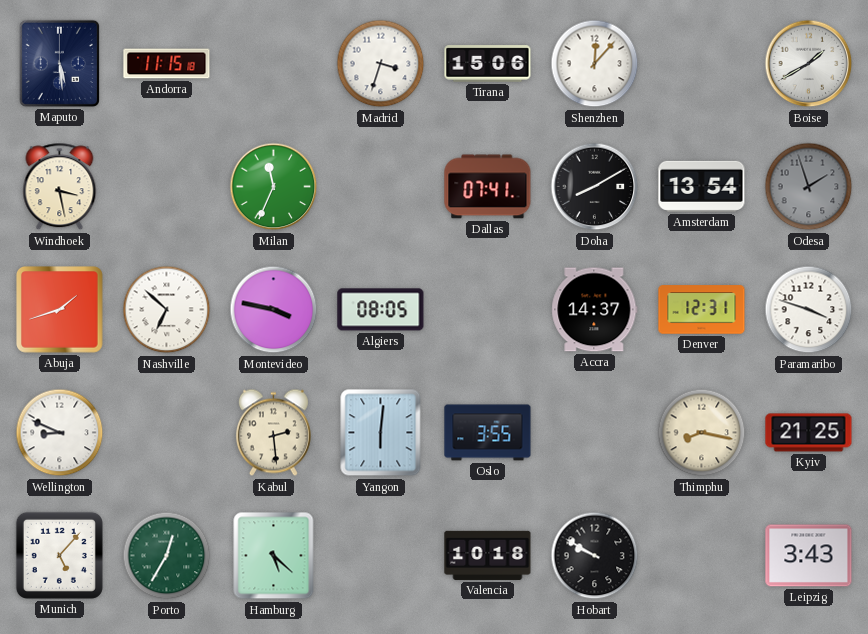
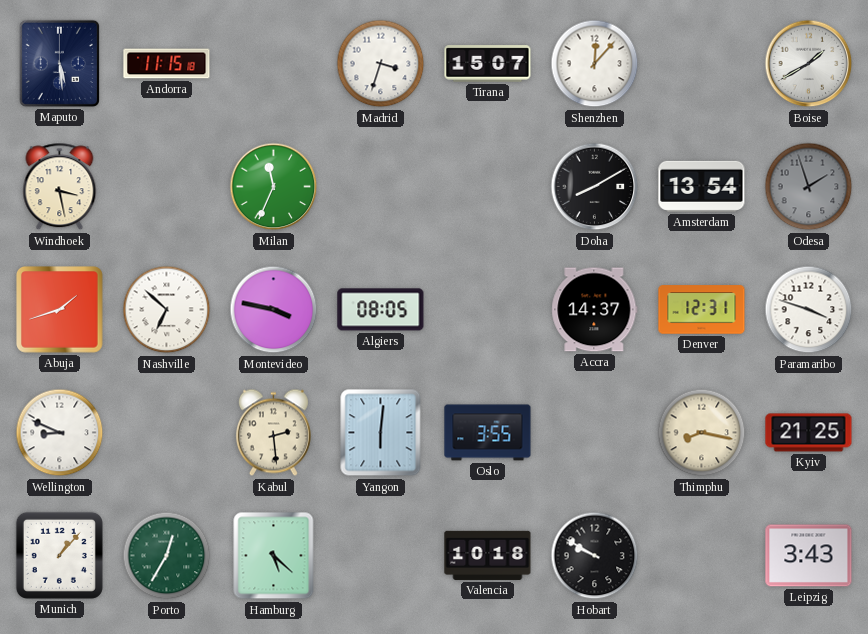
Tirana: 15:06 -> 15:07
Dallas: 07:41 -> none
Munich: 5:07 -> 1:07
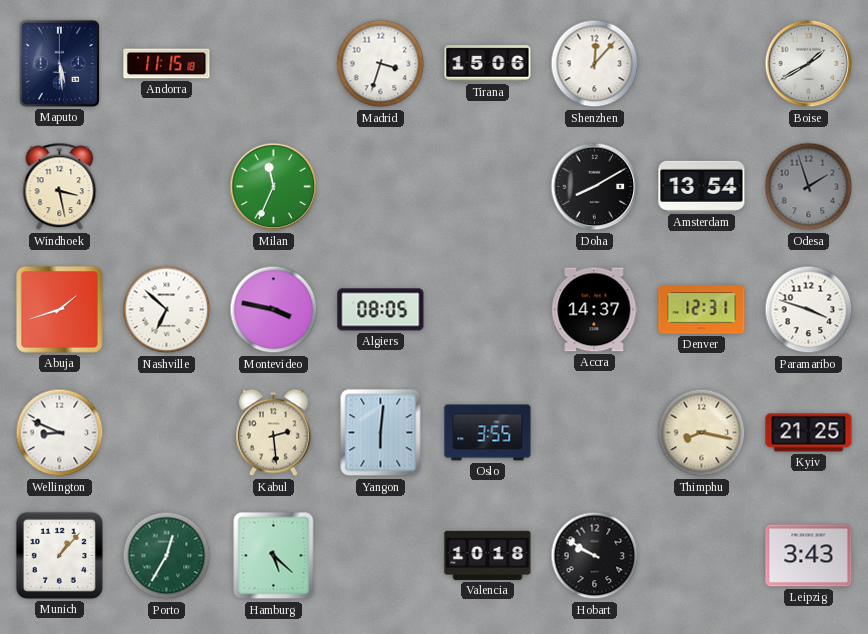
Tirana: 15:07 -> 15:06
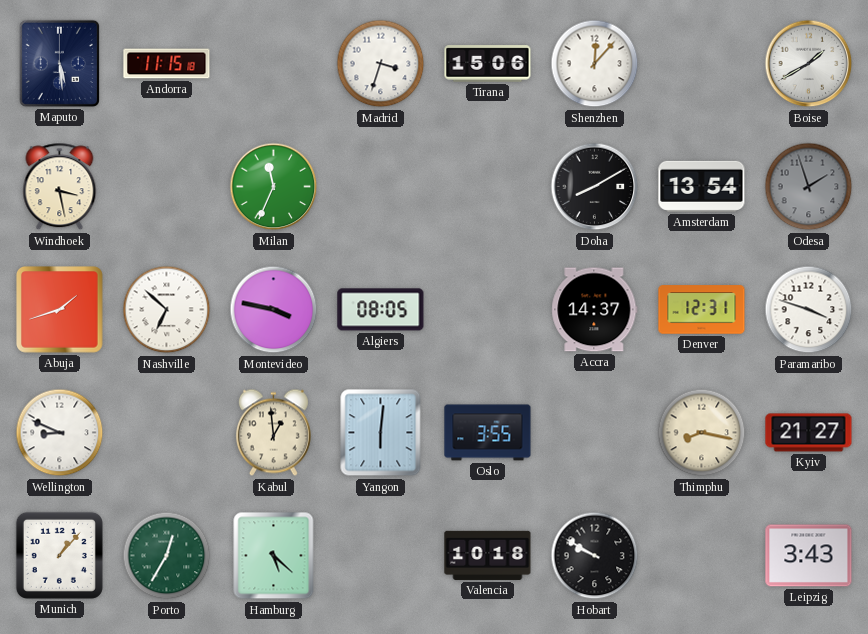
Kabul: 2:29 -> 12:59
Kyiv: 21:25 -> 21:27
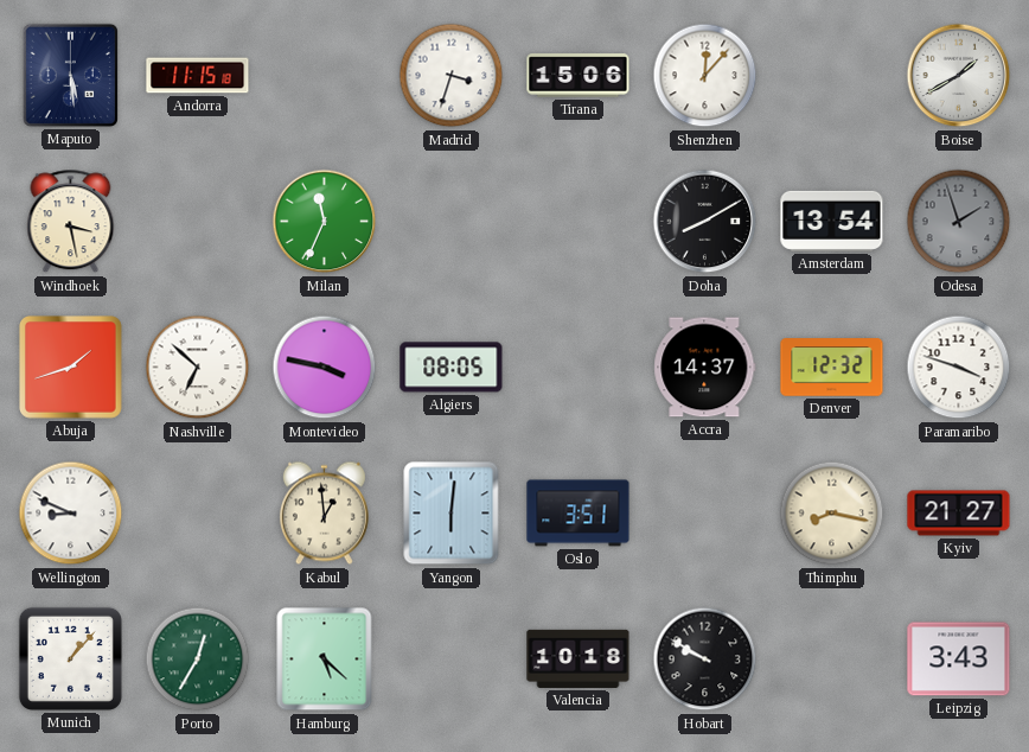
Denver: 12:31 -> 12:32
Oslo: 3:55 -> 3:51
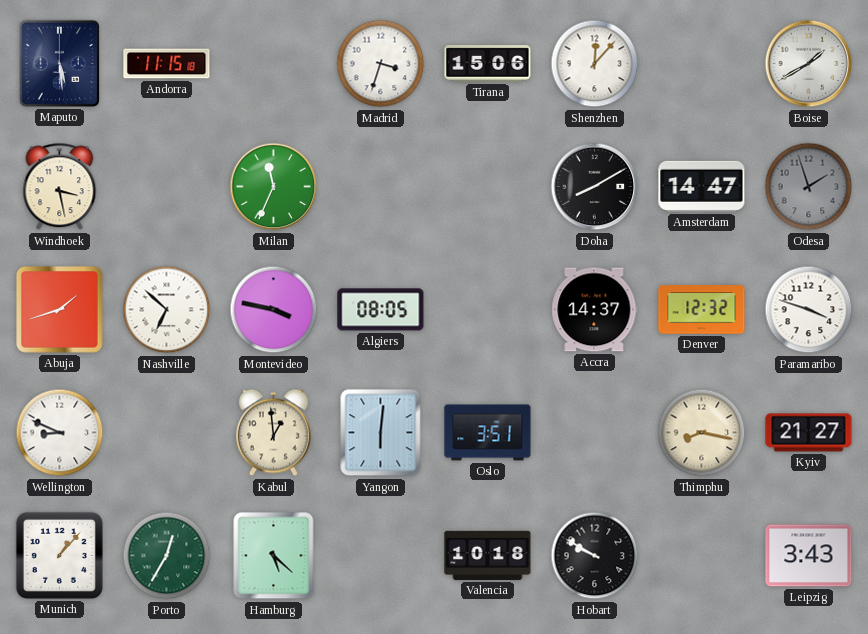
Amsterdam: 13:54 -> 14:47
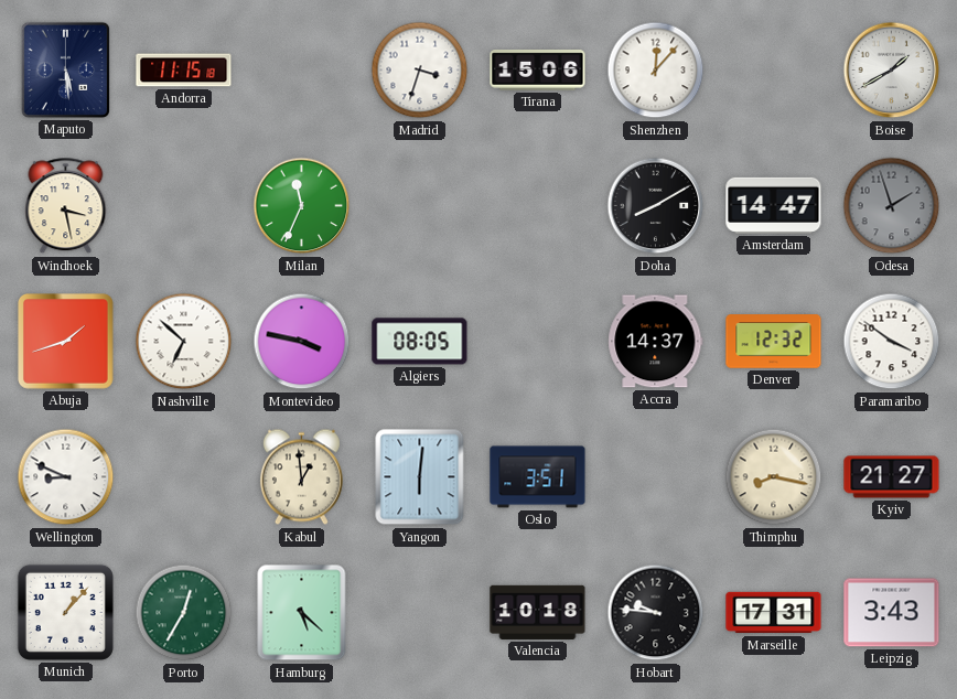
Paramaribo: 3:48 -> 3:51
Hobart: 9:50 -> 9:46
Marseille: none -> 17:31
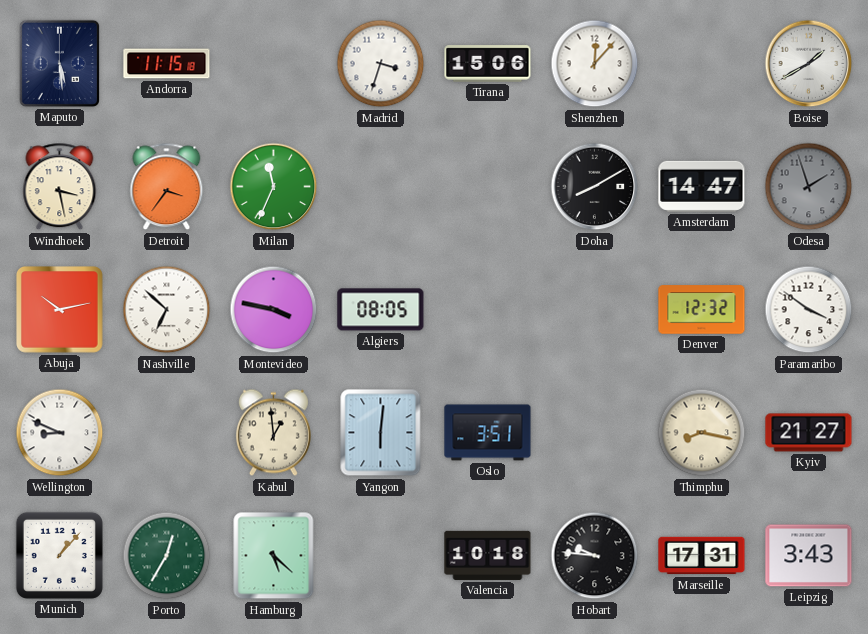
Detroit: none -> 3:36
Abuja: 1:42 -> 10:13
Accra: 14:37 -> none
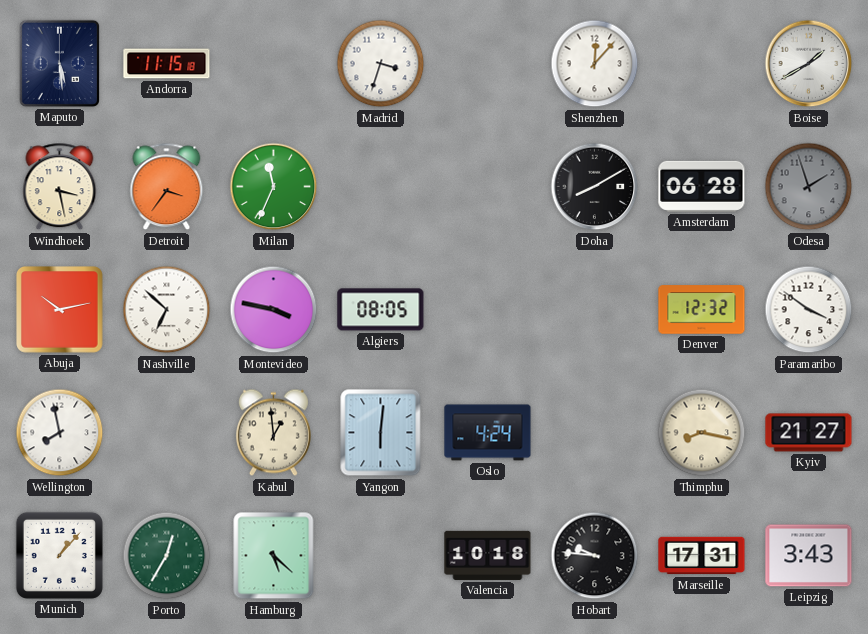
Tirana: 15:06 -> none
Amsterdam: 14:47 -> 06:28
Wellington: 8:49 -> 7:58
Oslo: 3:51 -> 4:24
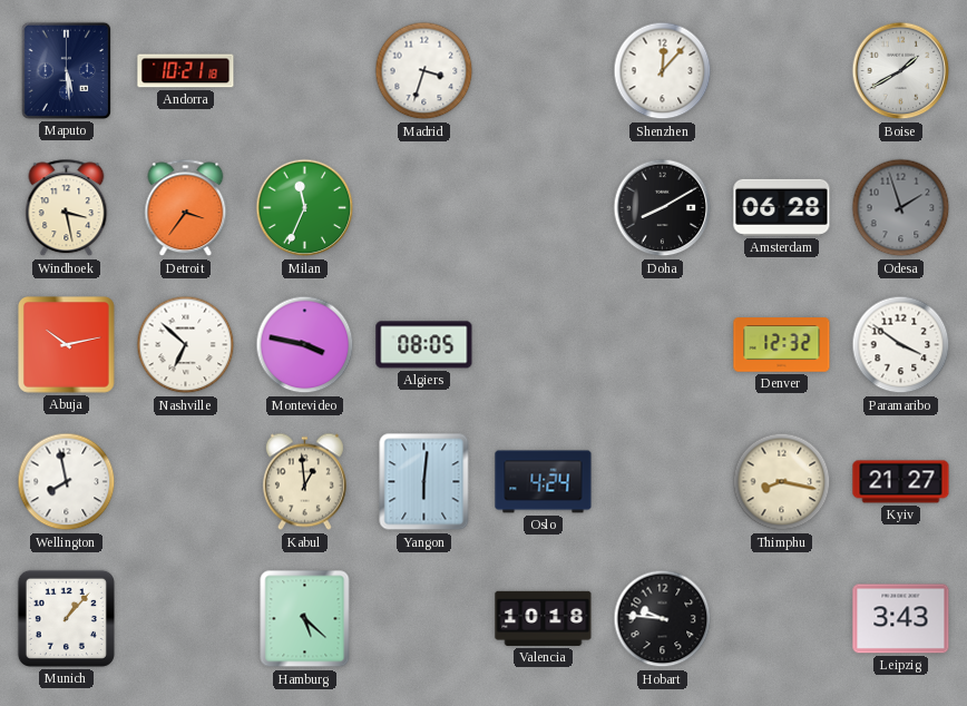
Andorra: 11:15 -> 10:21
Porto: 12:35 -> none
Marseille: 17:31 -> none
